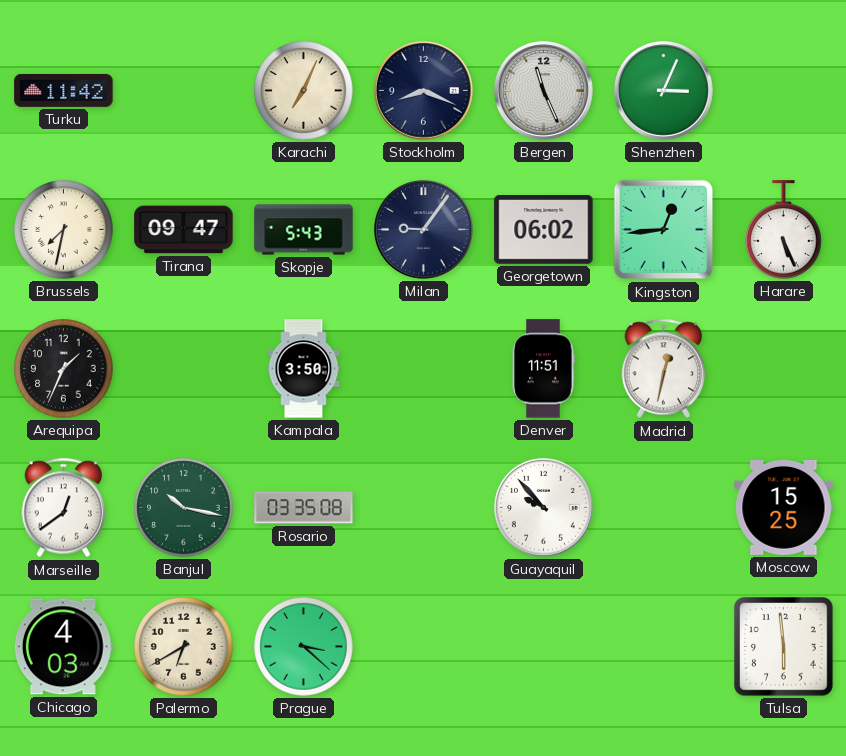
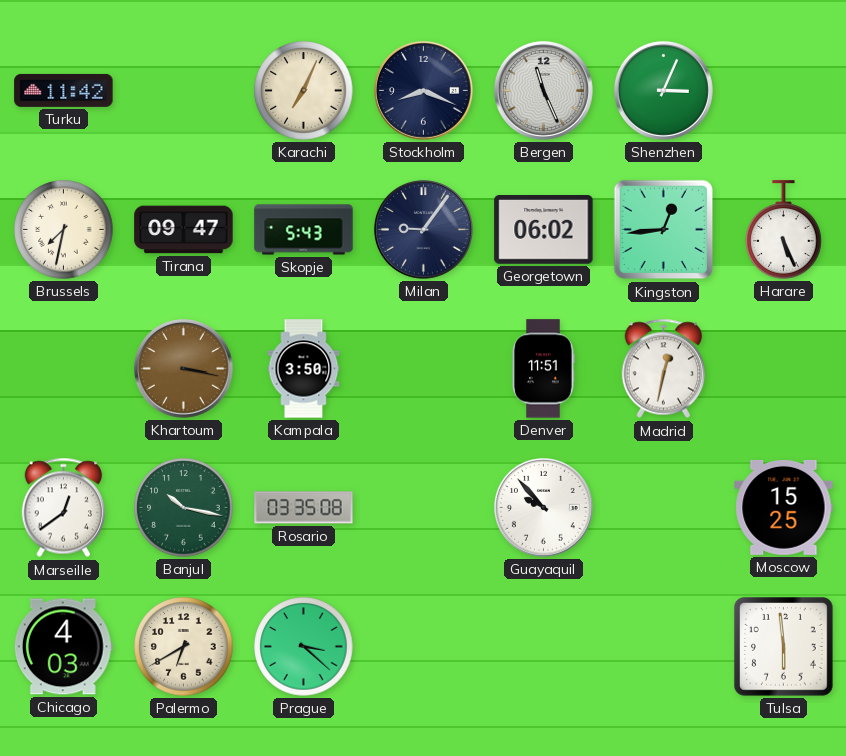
Arequipa: 1:34 -> none
Khartoum: none -> 3:17
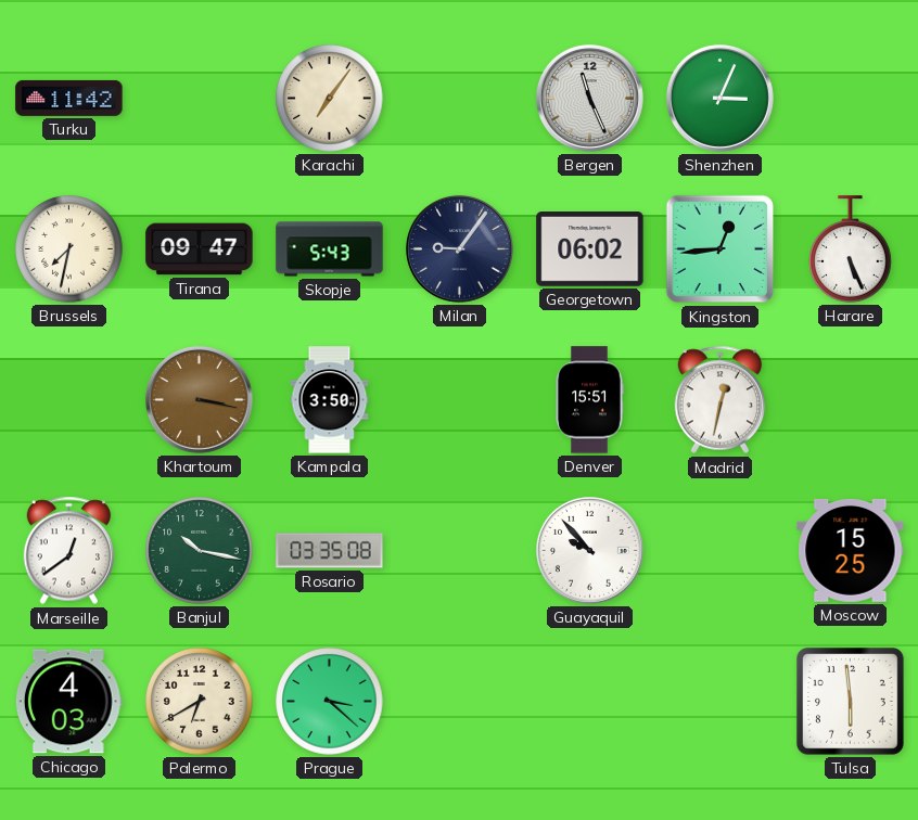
Karachi: 7:04 -> 7:06
Stockholm: 8:19 -> none
Denver: 11:51 -> 15:51
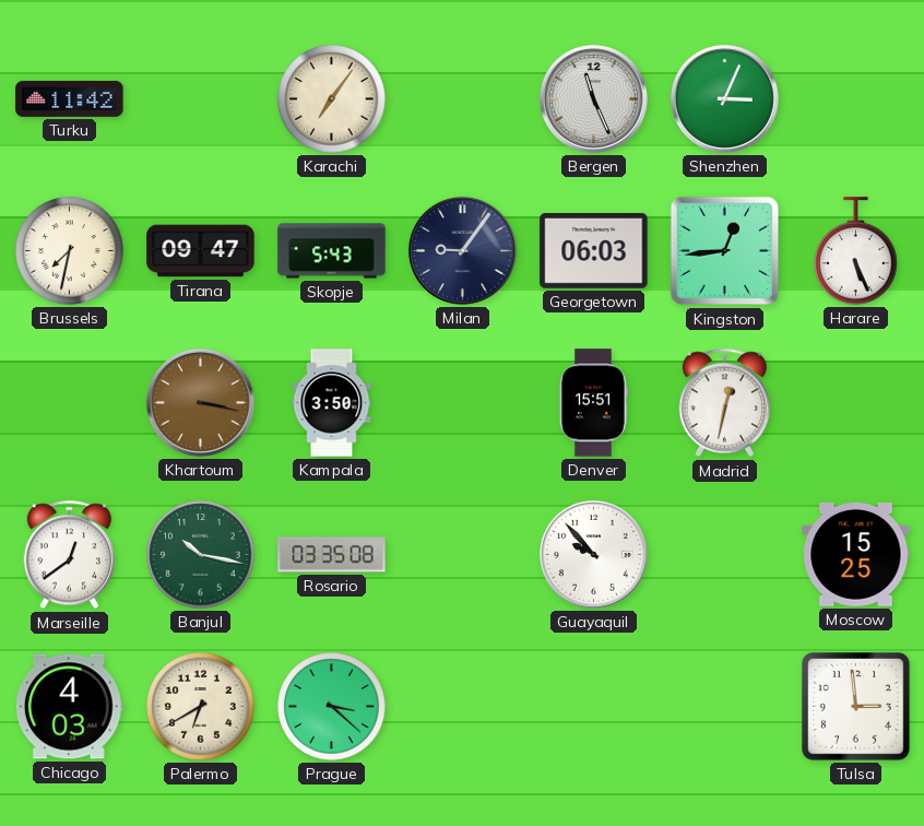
Georgetown: 06:02 -> 06:03
Tulsa: 5:59 -> 2:59
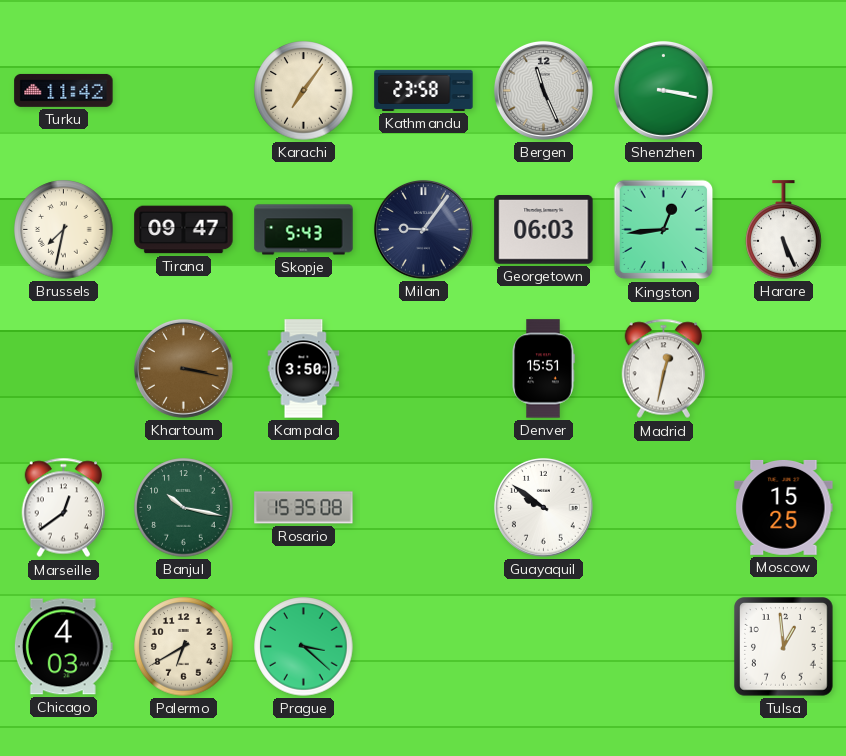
Kathmandu: none -> 23:58
Shenzhen: 3:04 -> 3:17
Rosario: 03:35 -> 15:35
Guayaquil: 9:53 -> 9:51
Tulsa: 2:59 -> 12:59
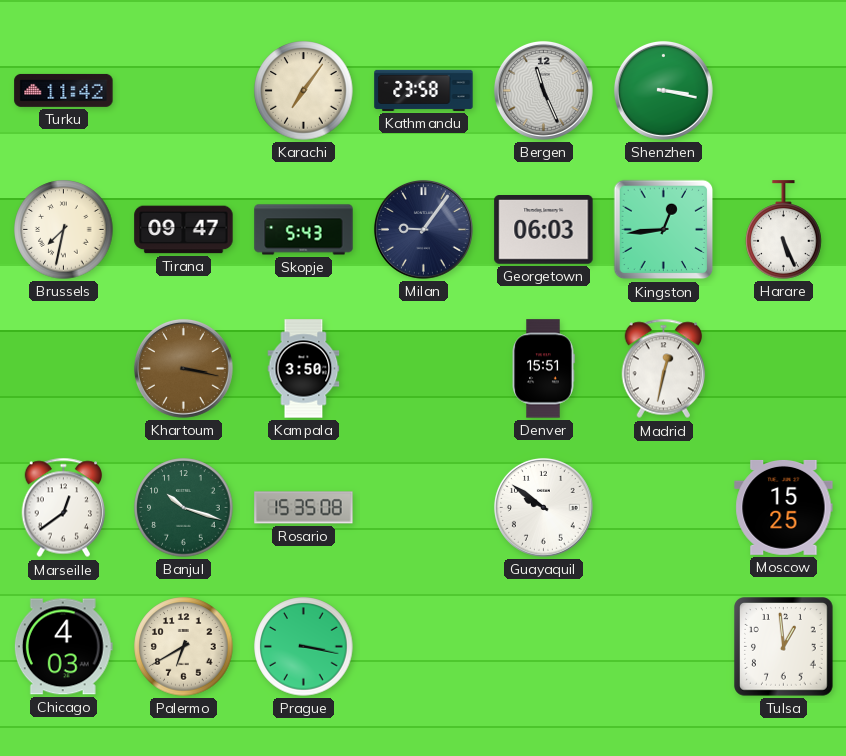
Banjul: 10:17 -> 10:18
Prague: 3:22 -> 3:17
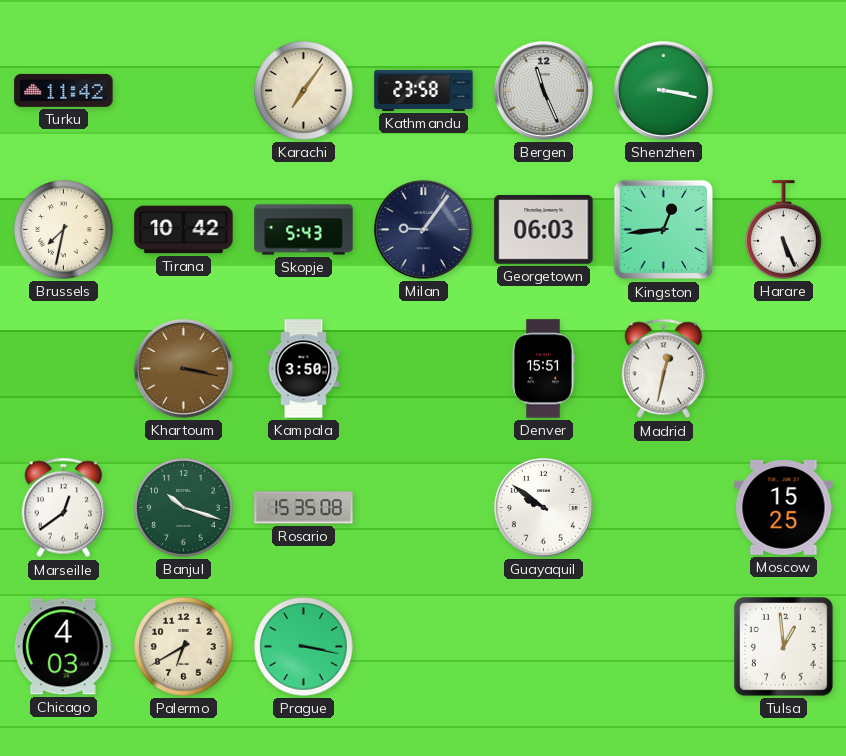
Tirana: 09:47 -> 10:42
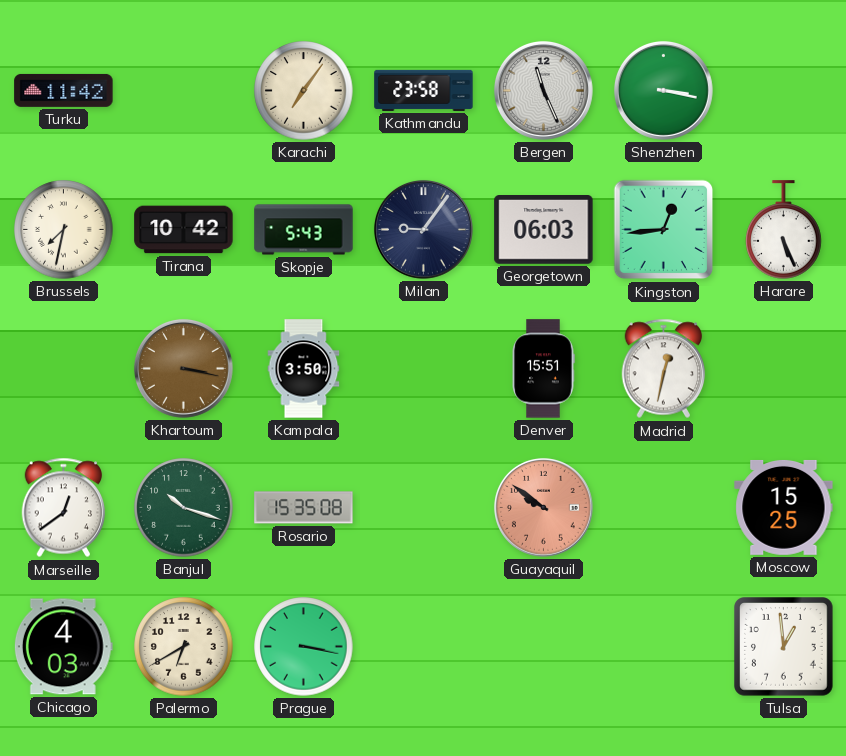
Guayaquil dial: white -> salmon
